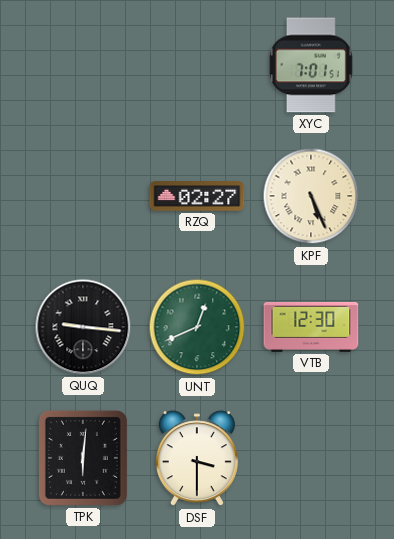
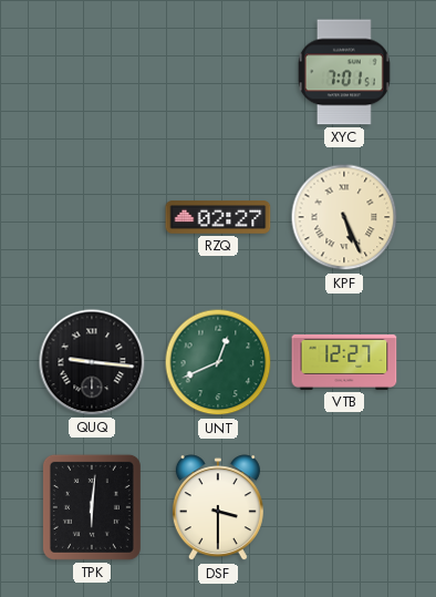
VTB: 12:30 -> 12:27
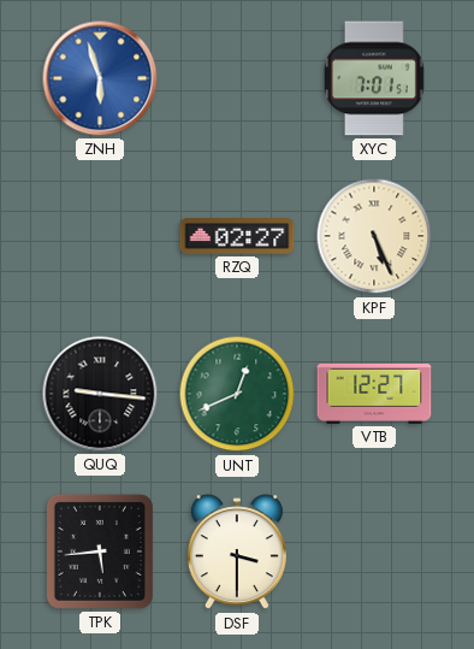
ZNH: none -> 5:57
TPK: 6:01 -> 5:44
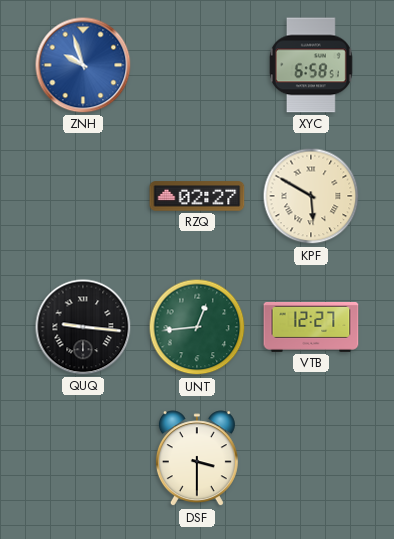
ZNH: 5:57 -> 9:57
XYC: 7:01 -> 6:58
KPF: 5:26 -> 5:50
UNT: 12:41 -> 12:44
TPK: 5:44 -> none
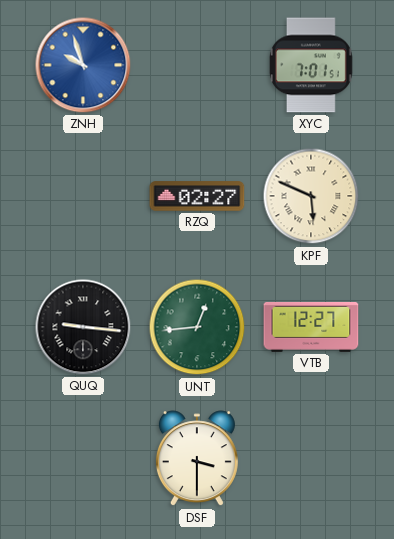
XYC: 6:58 -> 7:01
KPF: 5:50 -> 5:49
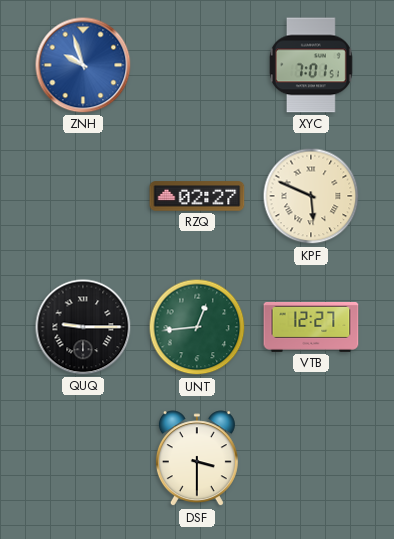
QUQ: 9:16 -> 9:15
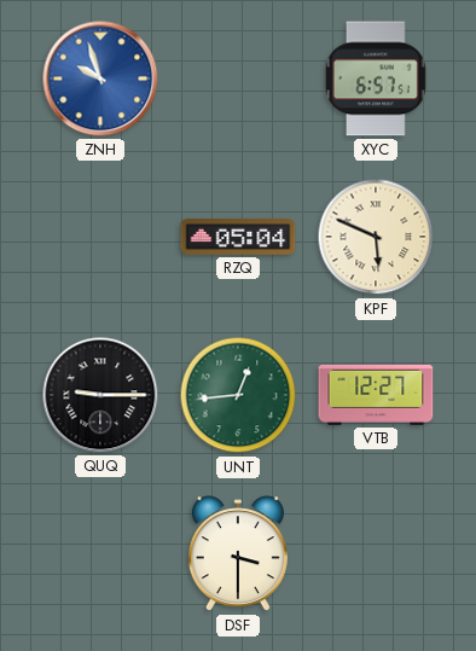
XYC: 7:01 -> 6:57
RZQ: 02:27 -> 05:04
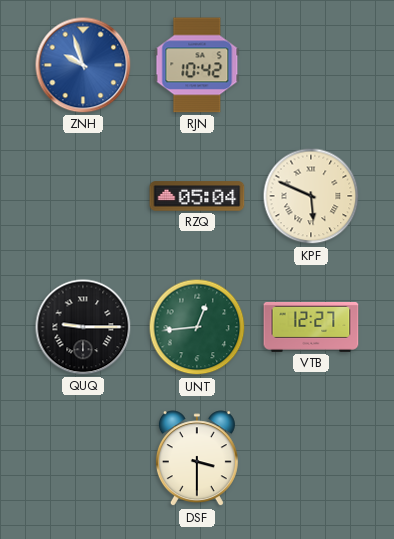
RJN: none -> 10:42
XYC: 6:57 -> none
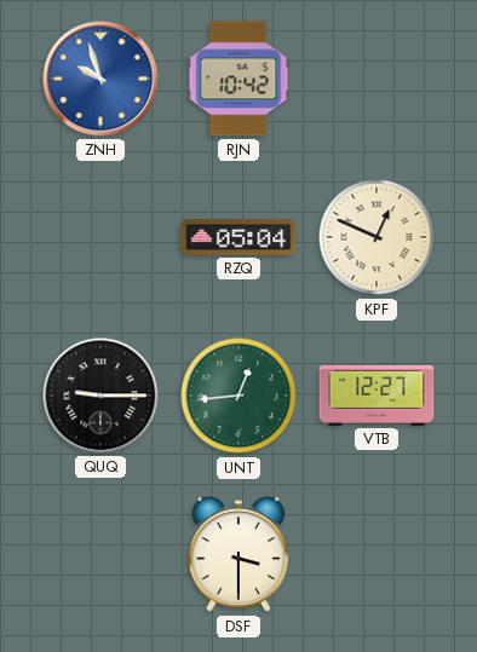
KPF: 5:49 -> 12:49
